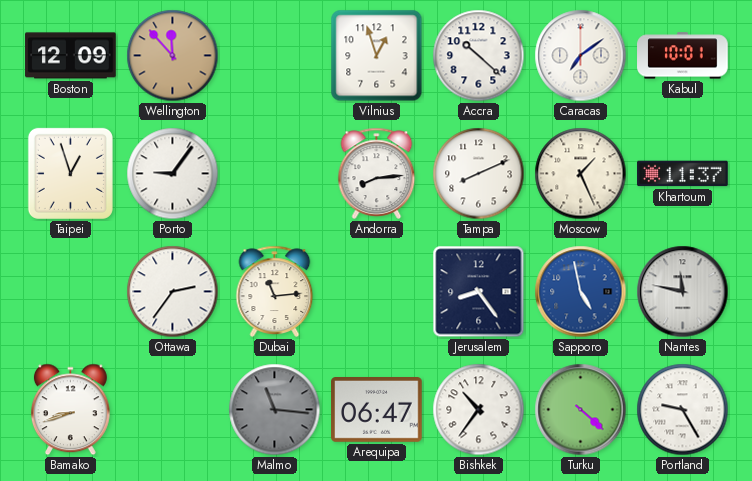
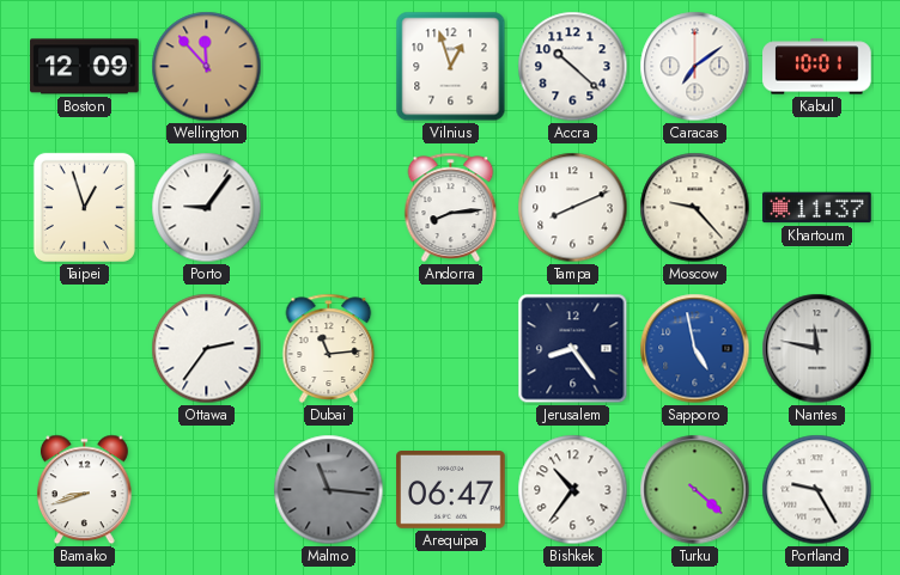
Moscow: 1:26 -> 9:23
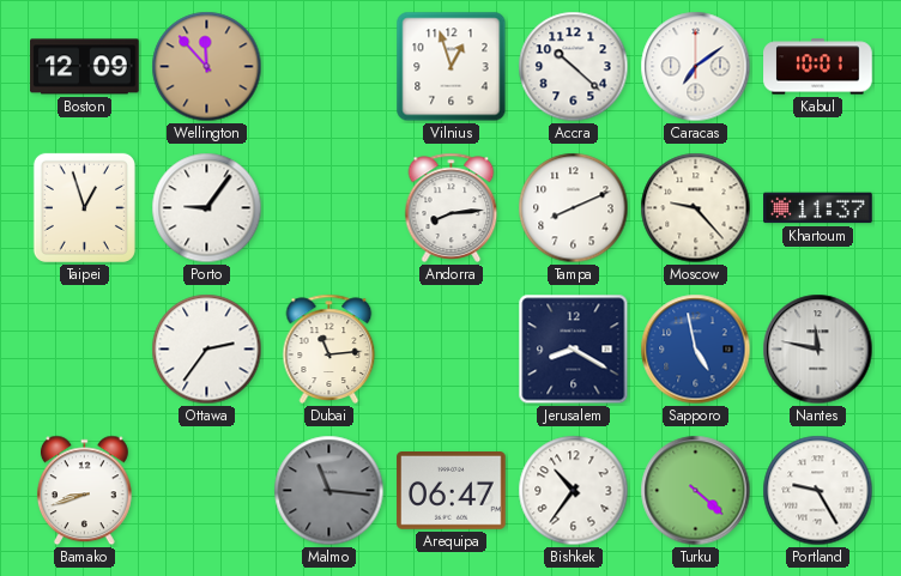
Jerusalem: 8:24 -> 8:20
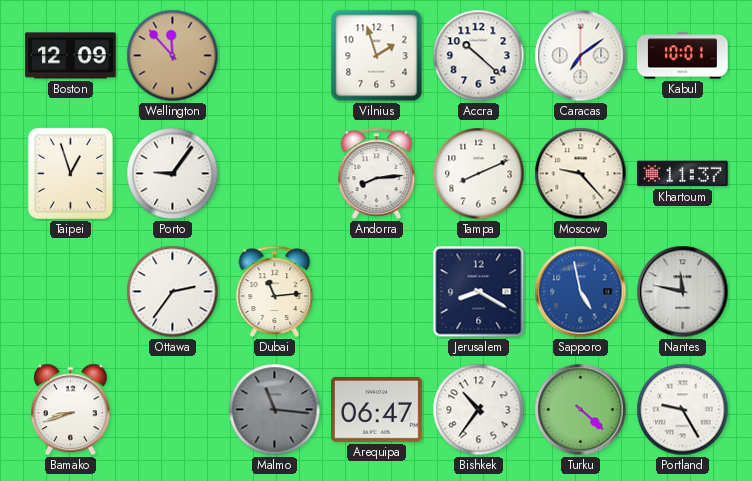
Vilnius: 12:57 -> 1:57
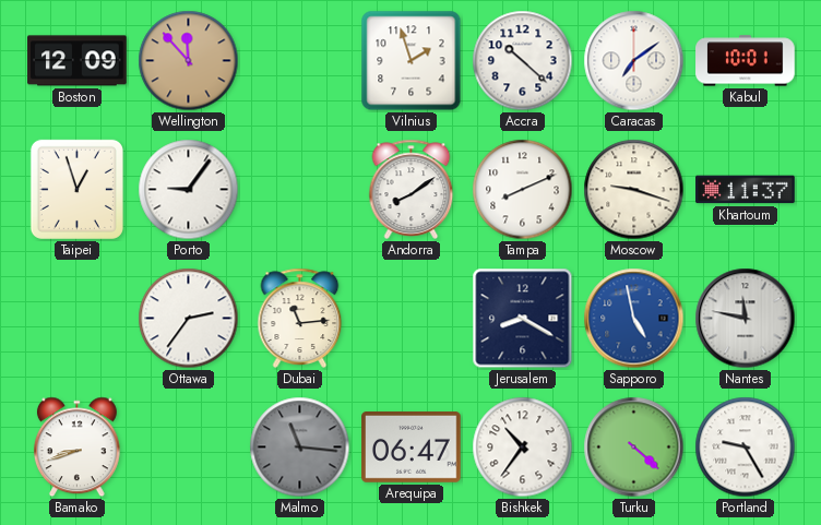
Andorra: 8:14 -> 8:09
Moscow: 9:23 -> 9:18
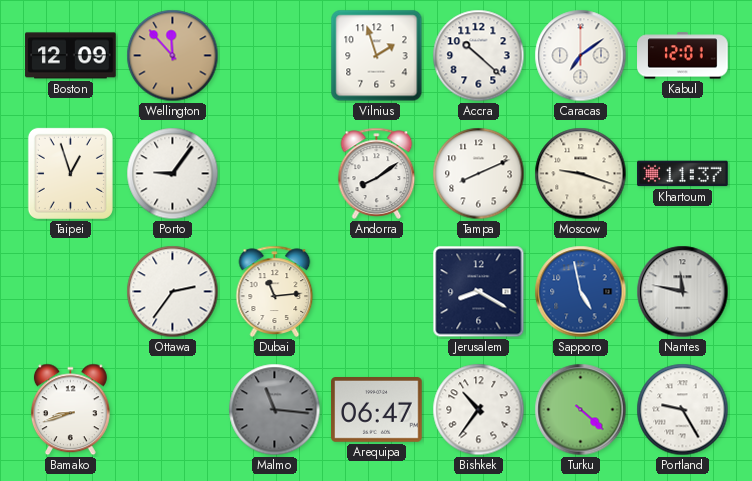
Kabul: 10:01 -> 12:01
